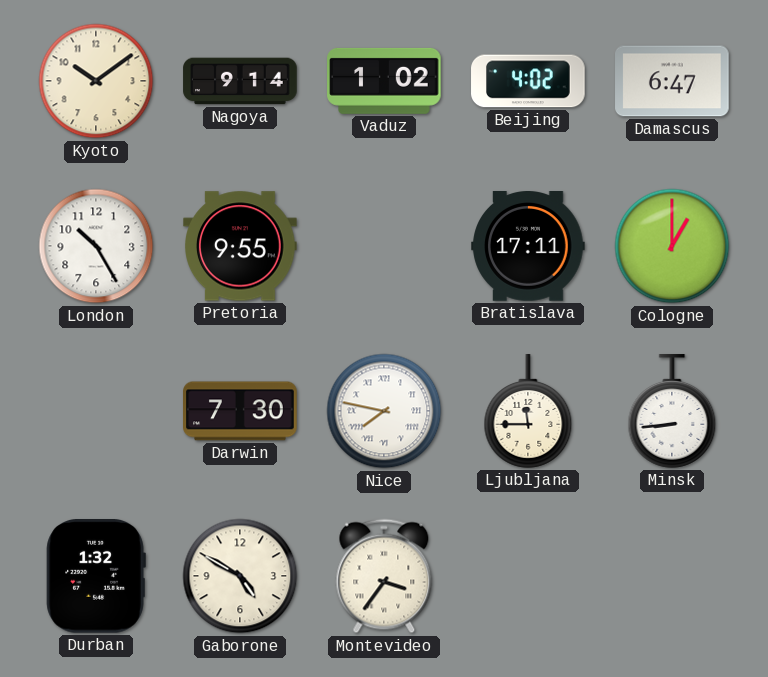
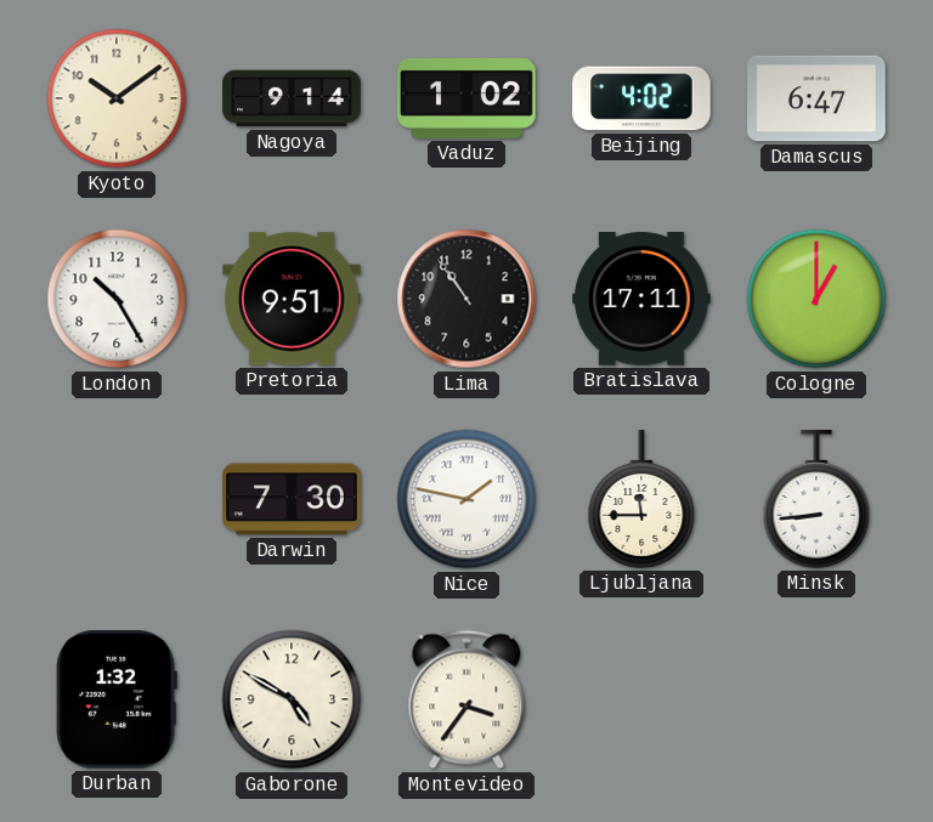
Pretoria: 9:55 -> 9:51
Lima: none -> 10:54
Nice: 7:47 -> 1:47
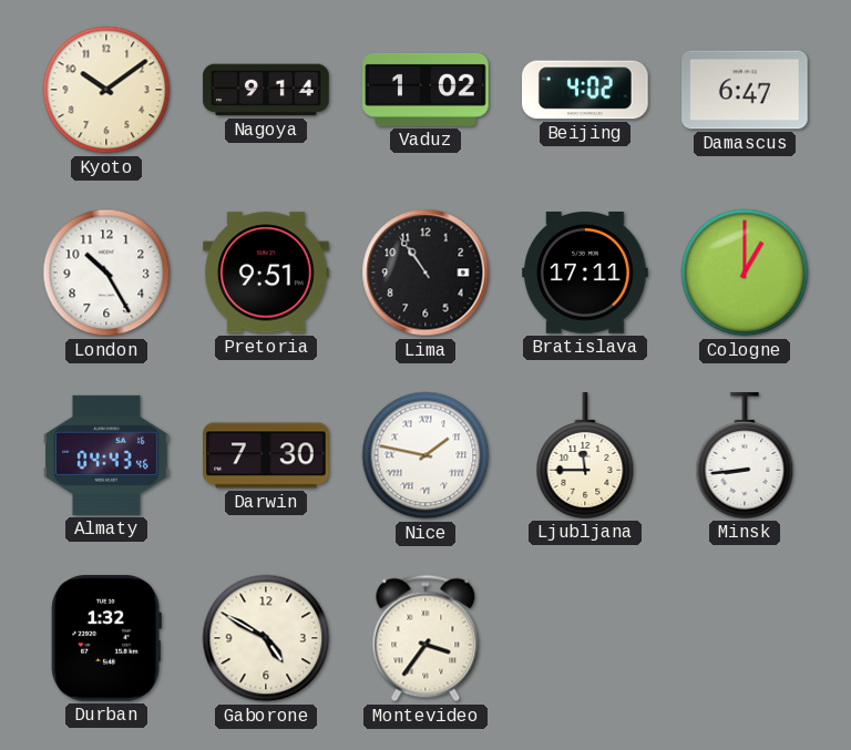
Almaty: none -> 04:43
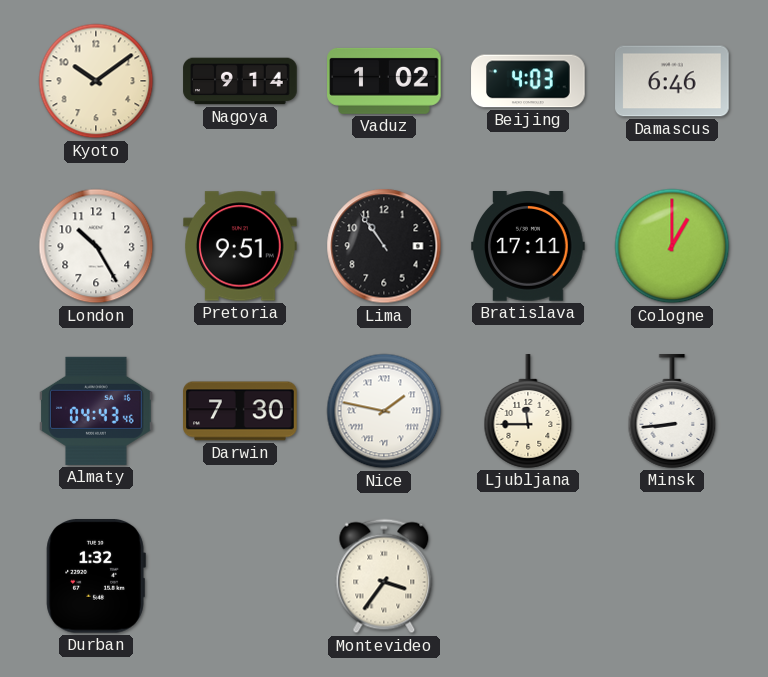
Beijing: 4:02 -> 4:03
Damascus: 6:47 -> 6:46
Gaborone: 4:50 -> none
